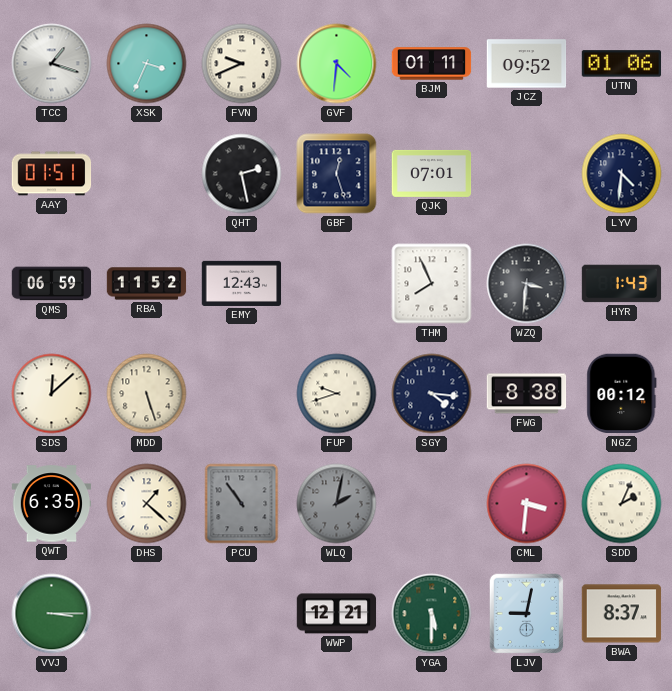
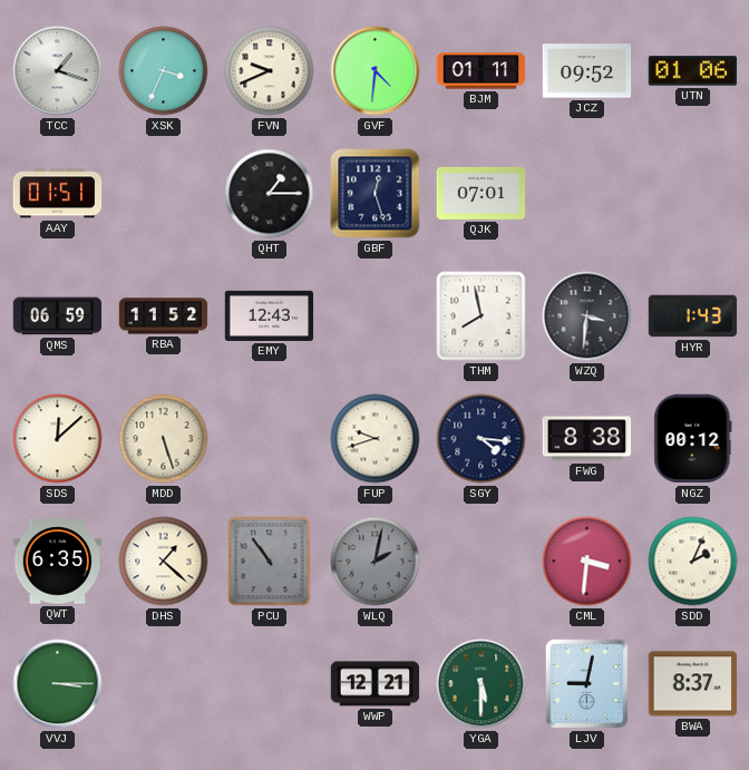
QHT: 2:28 -> 1:15
LYV: 4:31 -> none
THM: 7:56 -> 7:58
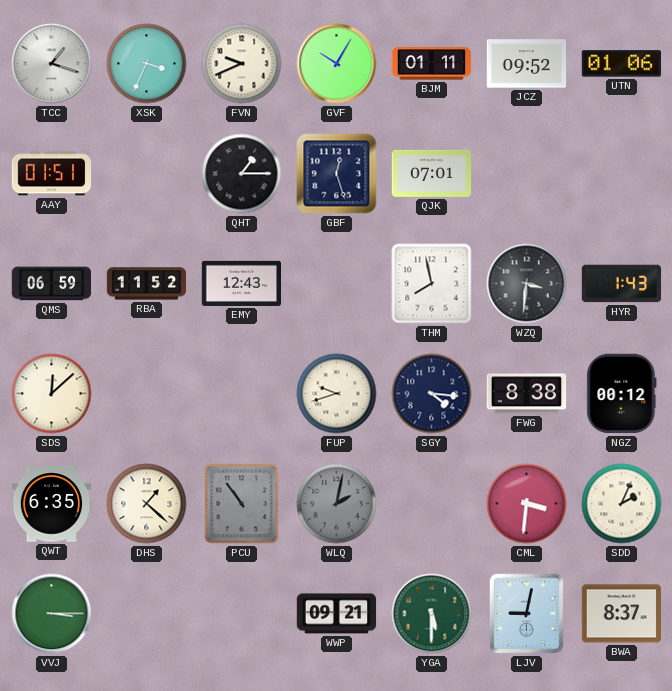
GVF: 4:31 -> 10:05
MDD: 5:27 -> none
WWP: 12:21 -> 09:21
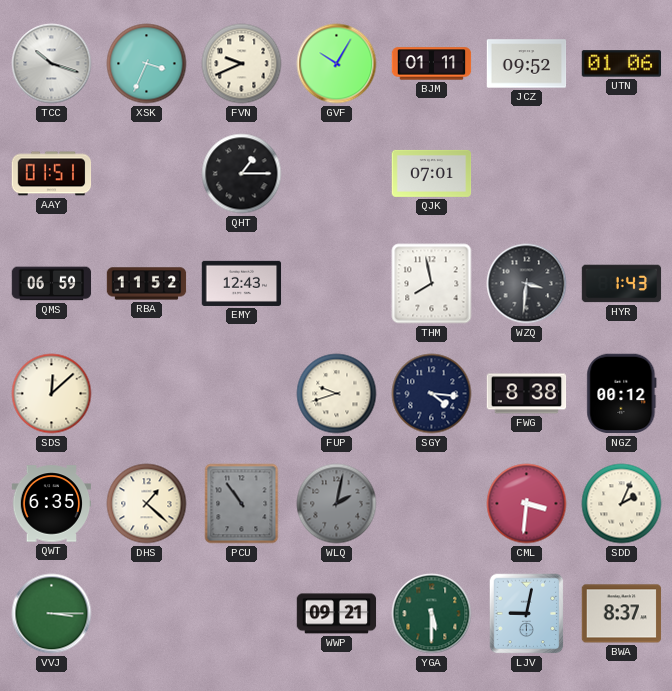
TCC: 1:18 -> 10:18
GBF: 12:27 -> none
